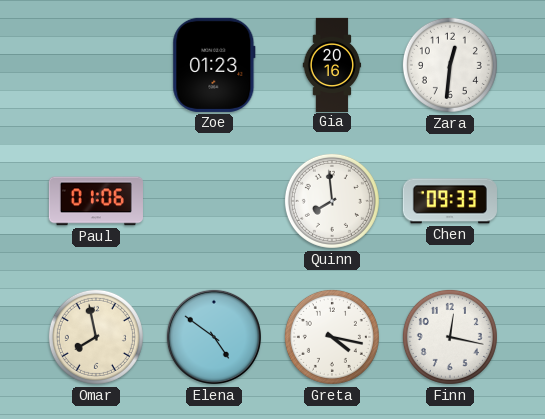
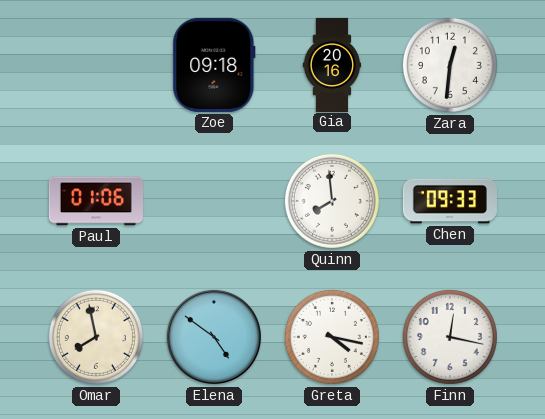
Zoe: 01:23 -> 09:18
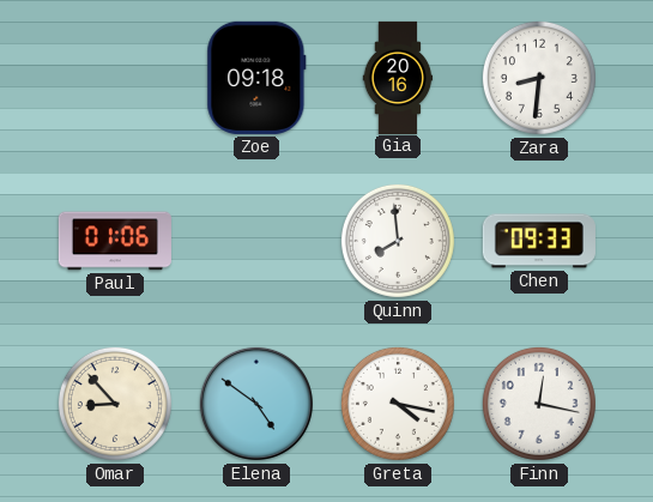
Zara: 12:31 -> 8:31
Omar: 7:58 -> 8:53
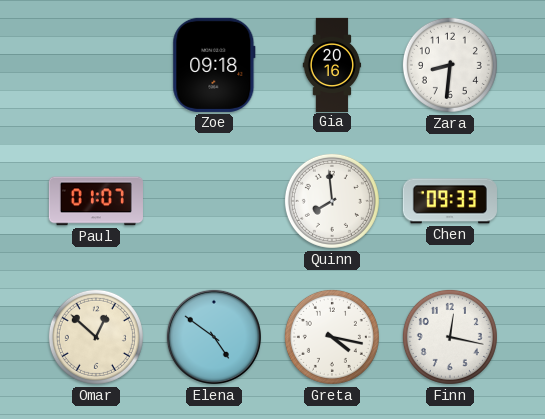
Paul: 01:06 -> 01:07
Omar: 8:53 -> 12:52
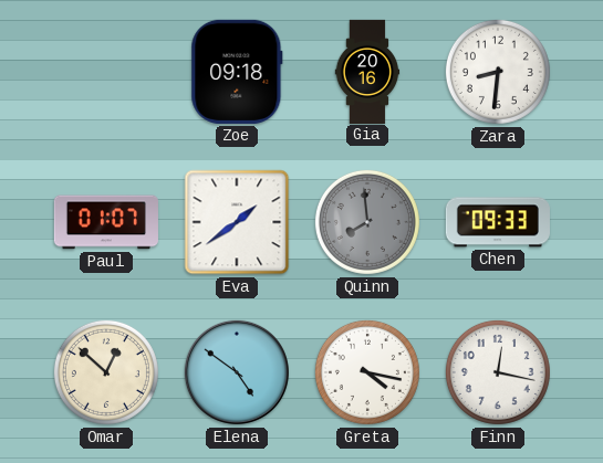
Eva: none -> 1:39
Quinn dial: white -> grey
